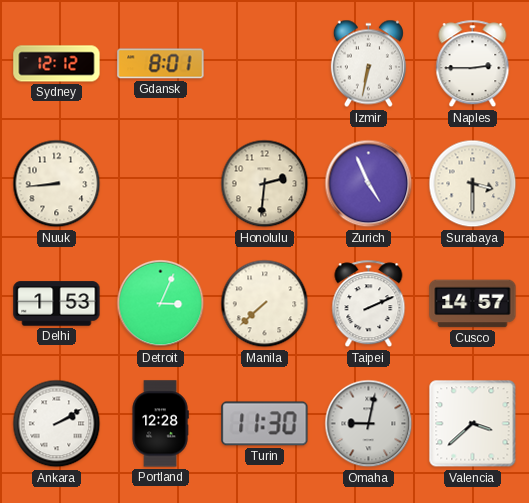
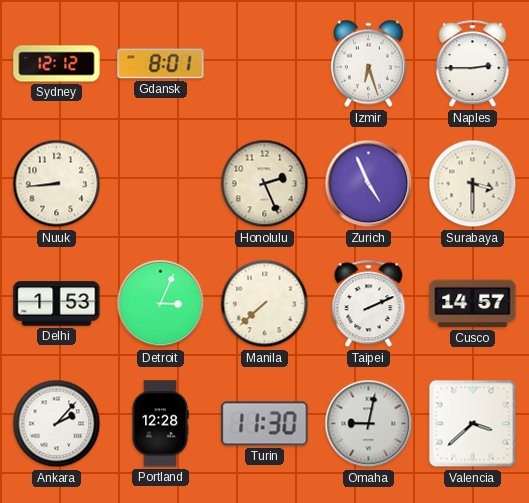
Izmir: 6:32 -> 6:27
Honolulu: 2:31 -> 2:26
Ankara: 2:10 -> 2:07
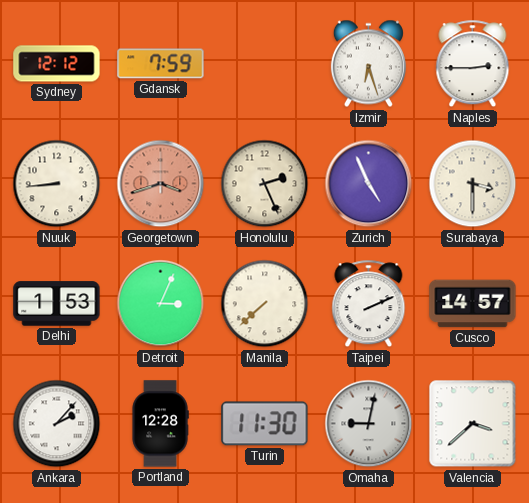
Gdansk: 8:01 -> 7:59
Georgetown: none -> 3:42
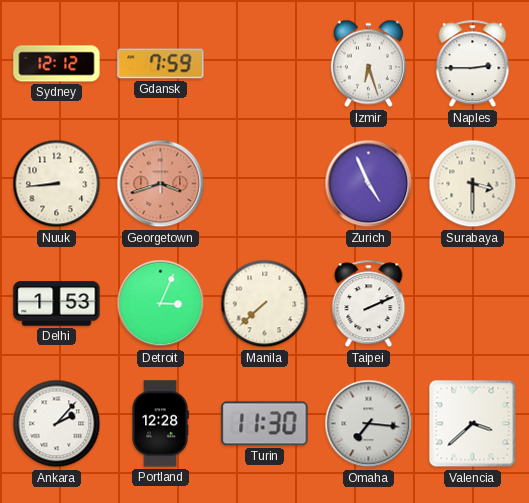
Honolulu: 2:26 -> none
Cusco: 14:57 -> none
Omaha: 9:02 -> 7:16
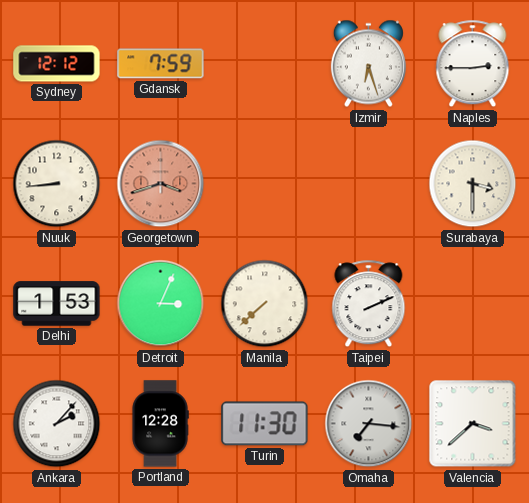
Zurich: 4:56 -> none
